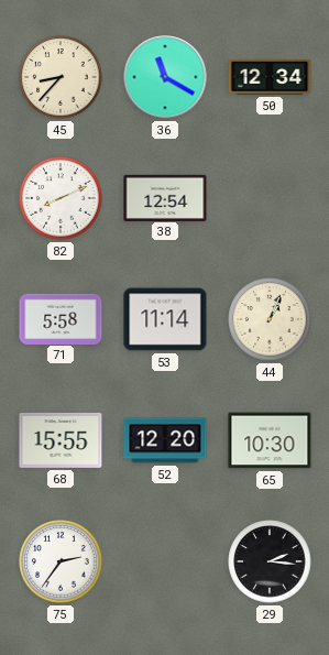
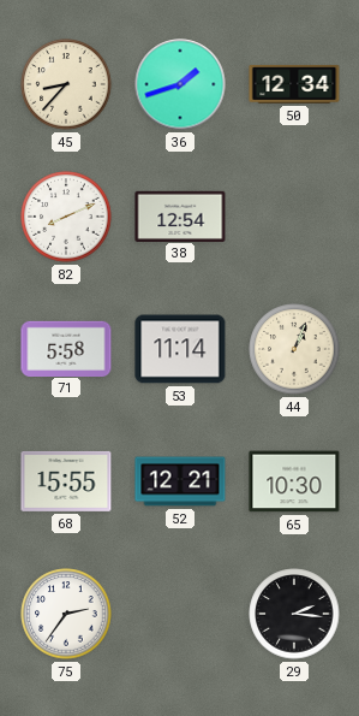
36: 11:20 -> 1:42
52: 12:20 -> 12:21
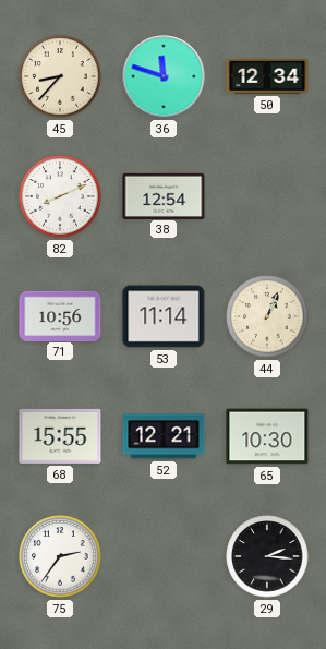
36: 1:42 -> 11:48
71: 5:58 -> 10:56
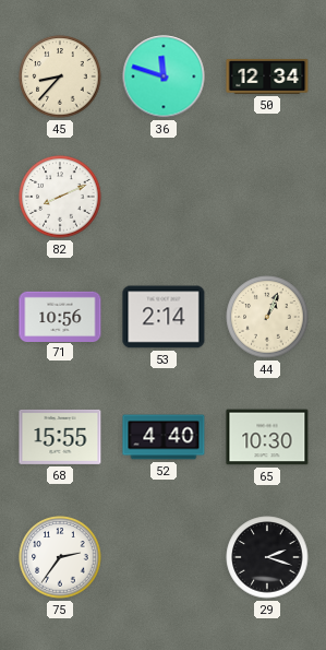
38: 12:54 -> none
53: 11:14 -> 2:14
52: 12:21 -> 4:40
29: 2:16 -> 2:18
